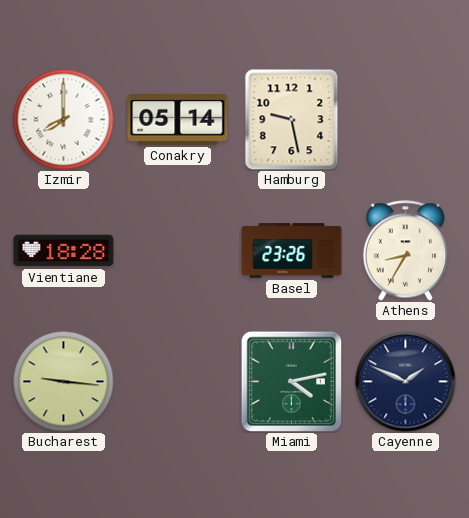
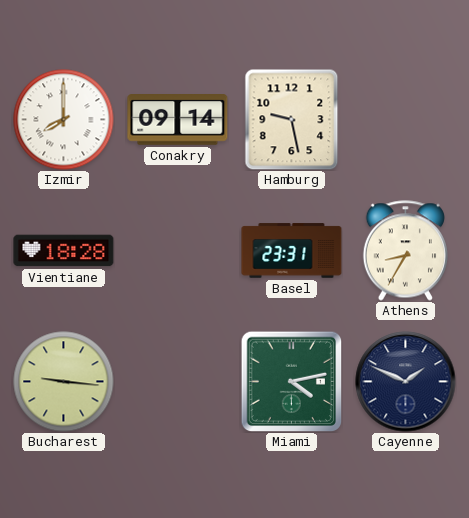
Conakry: 05:14 -> 09:14
Basel: 23:26 -> 23:31
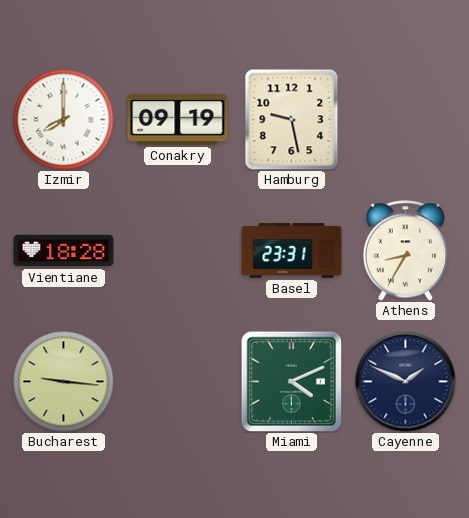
Conakry: 09:14 -> 09:19
Miami: 4:13 -> 4:11
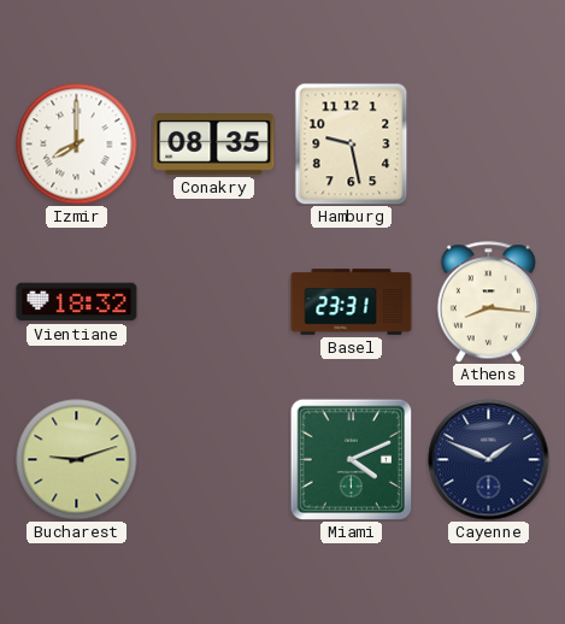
Conakry: 09:19 -> 08:35
Vientiane: 18:28 -> 18:32
Athens: 8:35 -> 8:16
Bucharest: 9:16 -> 9:12
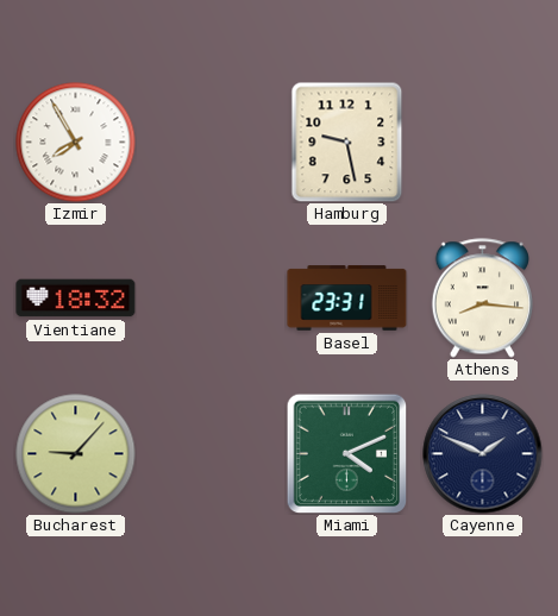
Izmir: 8:00 -> 7:55
Conakry: 08:35 -> none
Bucharest: 9:12 -> 9:07
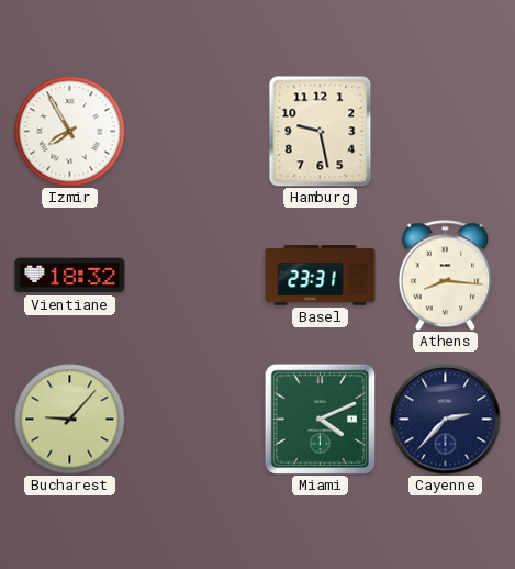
Cayenne: 1:49 -> 2:37
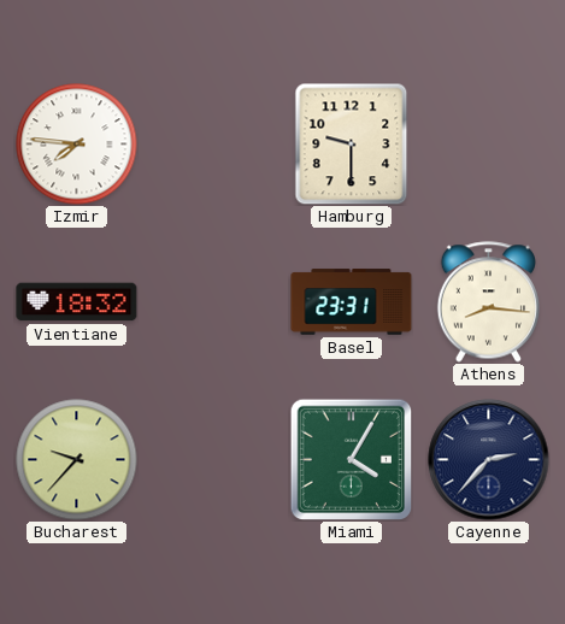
Izmir: 7:55 -> 7:46
Hamburg: 9:28 -> 9:30
Bucharest: 9:07 -> 9:37
Miami: 4:11 -> 4:05
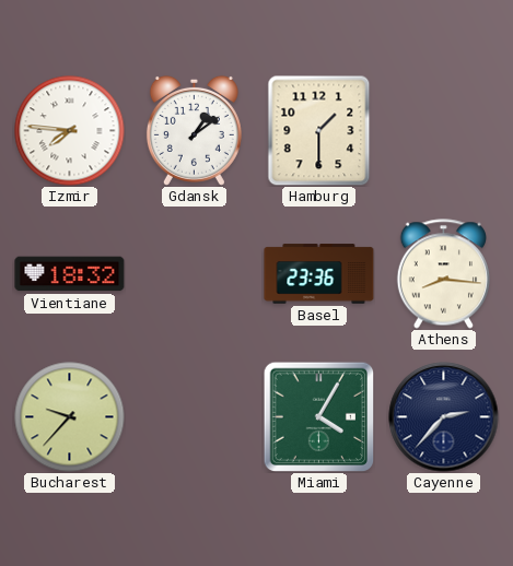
Gdansk: none -> 1:09
Hamburg: 9:30 -> 1:30
Basel: 23:31 -> 23:36
